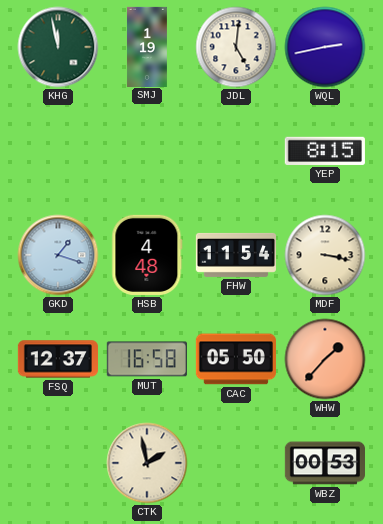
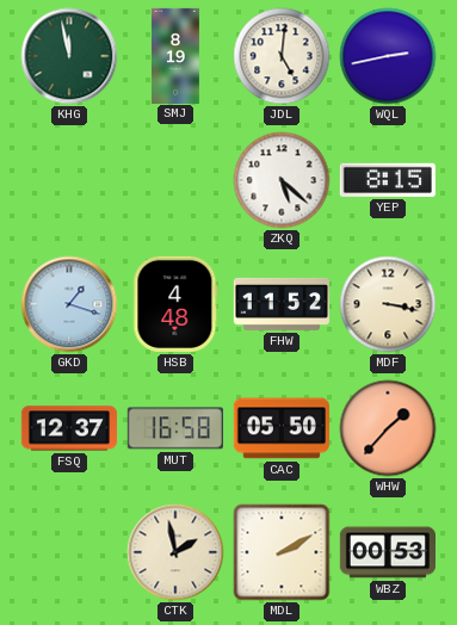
SMJ: 1:19 -> 8:19
ZKQ: none -> 5:22
FHW: 11:54 -> 11:52
MDL: none -> 2:10
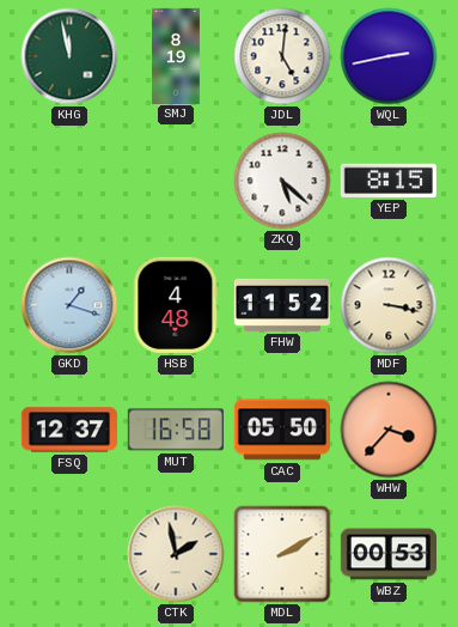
WHW: 1:37 -> 3:37
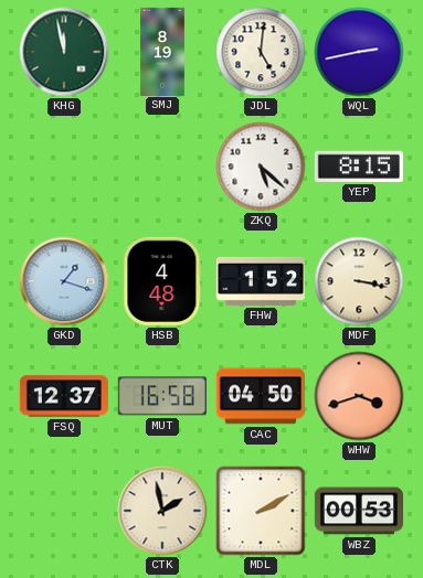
FHW: 11:52 -> 1:52
CAC: 05:50 -> 04:50
WHW: 3:37 -> 3:42
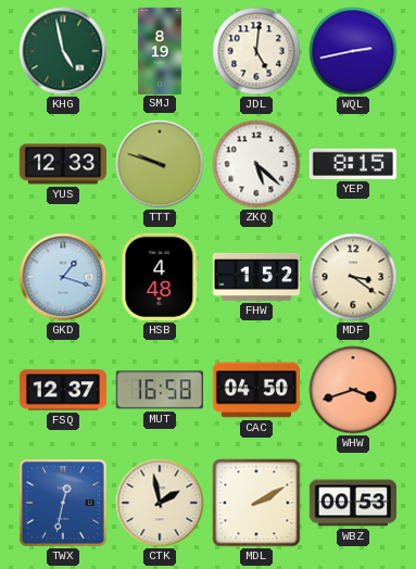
KHG: 11:58 -> 4:58
YUS: none -> 12:33
TTT: none -> 9:48
MDF: 3:17 -> 3:21
TWX: none -> 12:32
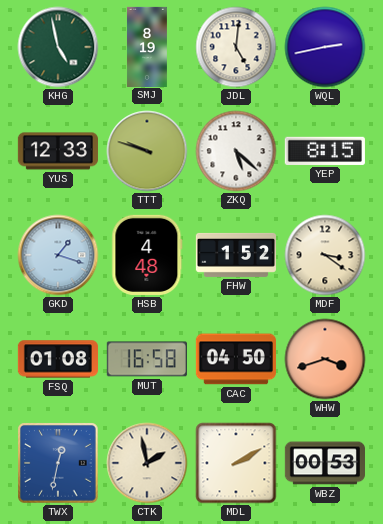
FSQ: 12:37 -> 01:08
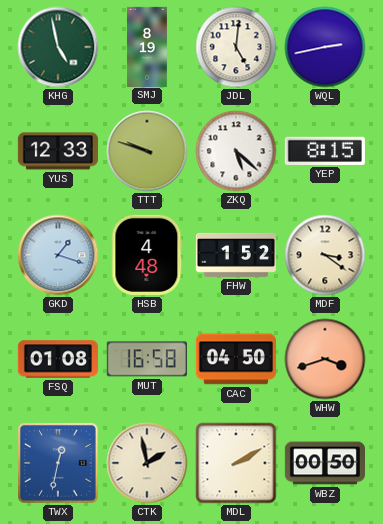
WBZ: 00:53 -> 00:50
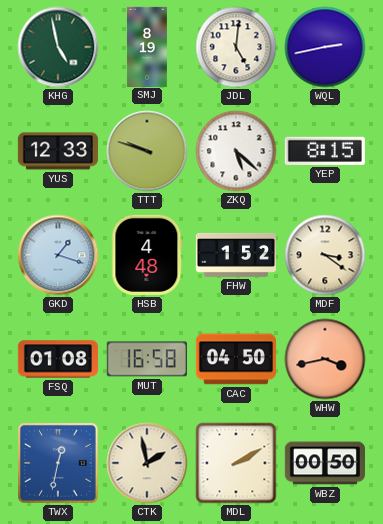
WHW: 3:42 -> 3:43
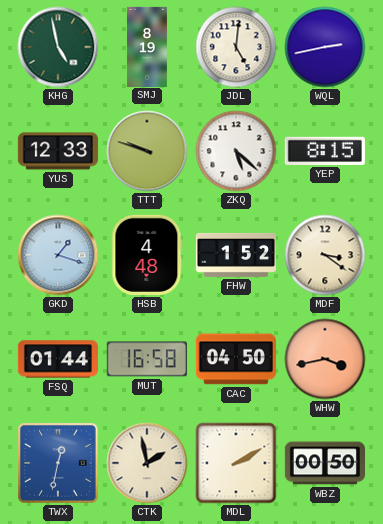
FSQ: 01:08 -> 01:44
